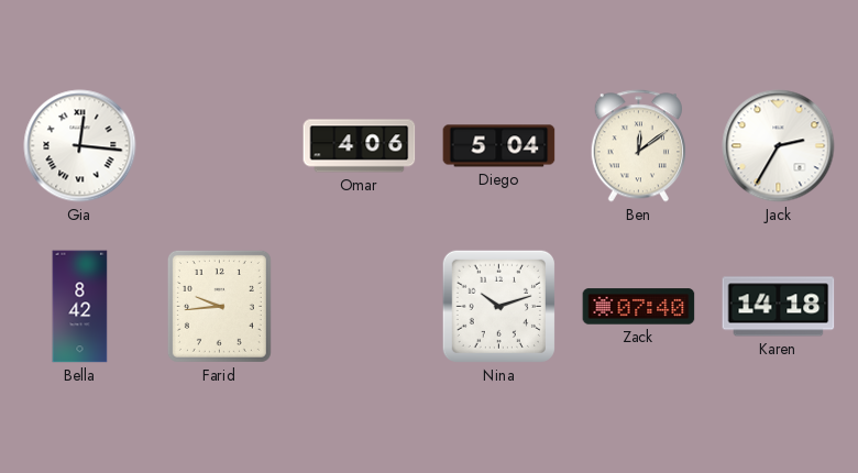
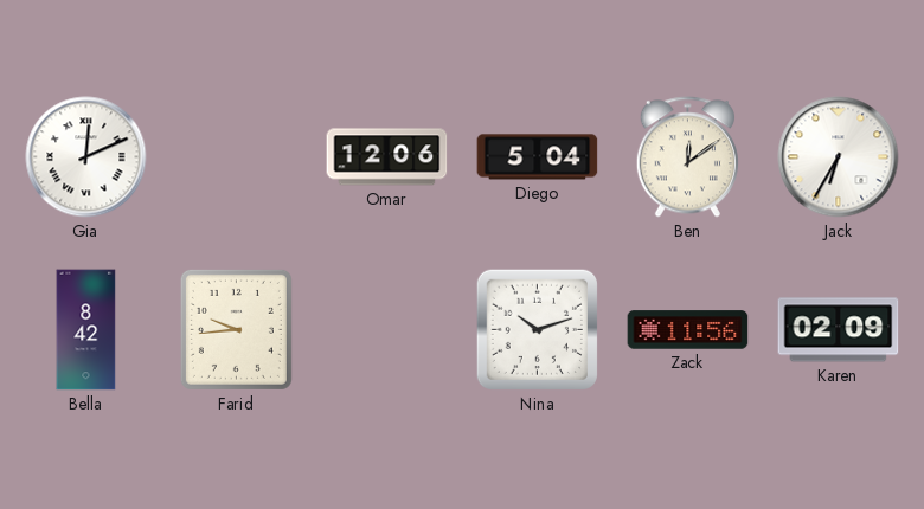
Gia: 12:16 -> 12:11
Omar: 4:06 -> 12:06
Jack: 2:35 -> 6:35
Zack: 07:40 -> 11:56
Karen: 14:18 -> 02:09
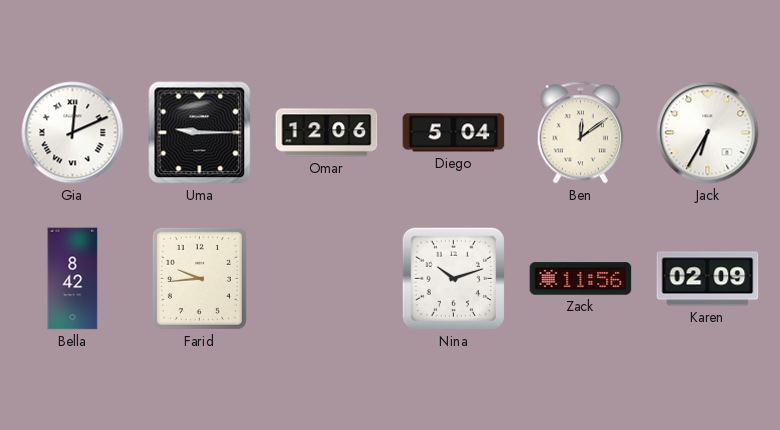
Uma: none -> 9:15
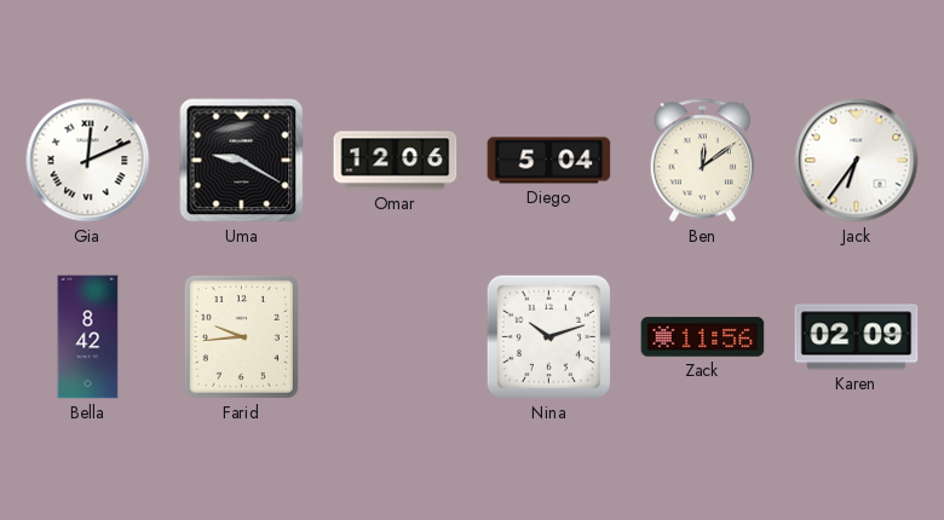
Uma: 9:15 -> 9:20
Jack: 6:35 -> 6:36
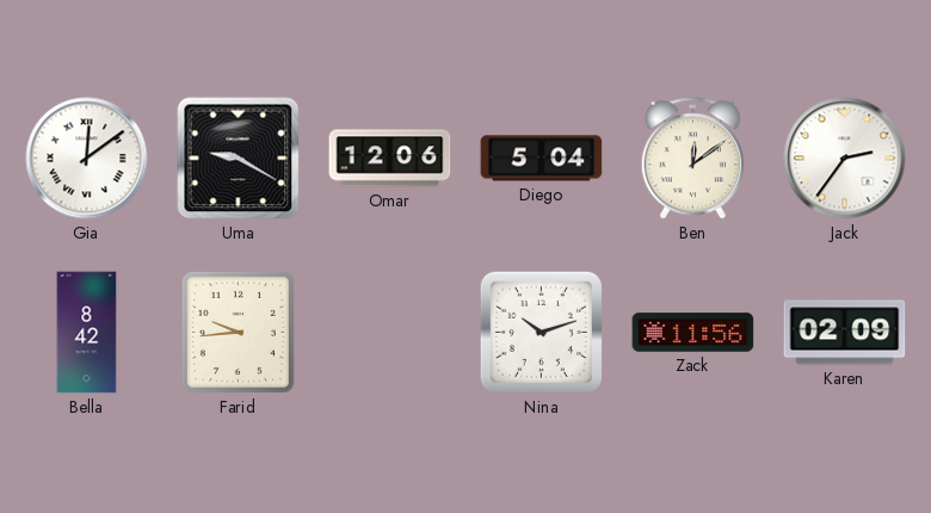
Gia: 12:11 -> 12:09
Jack: 6:36 -> 2:36
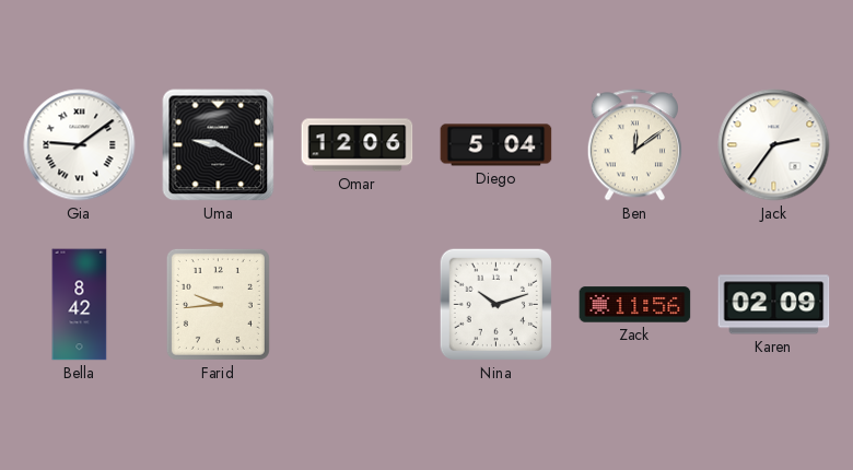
Gia: 12:09 -> 9:09
